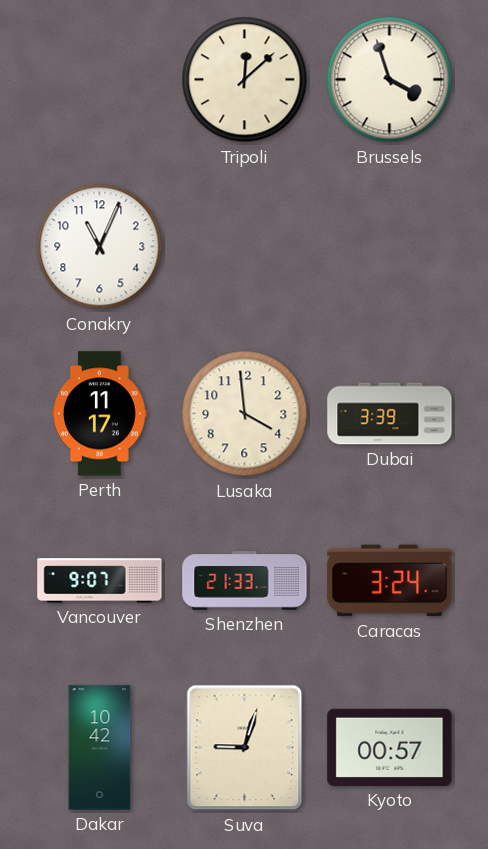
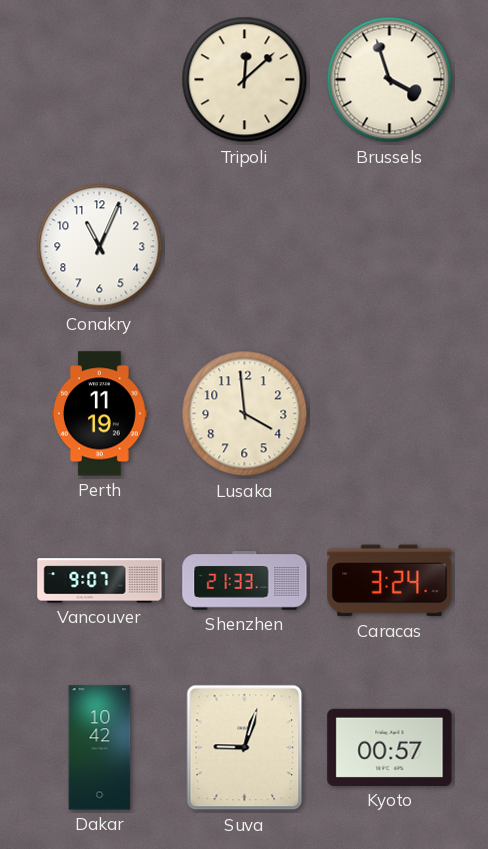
Perth: 11:17 -> 11:19
Dubai: 3:39 -> none
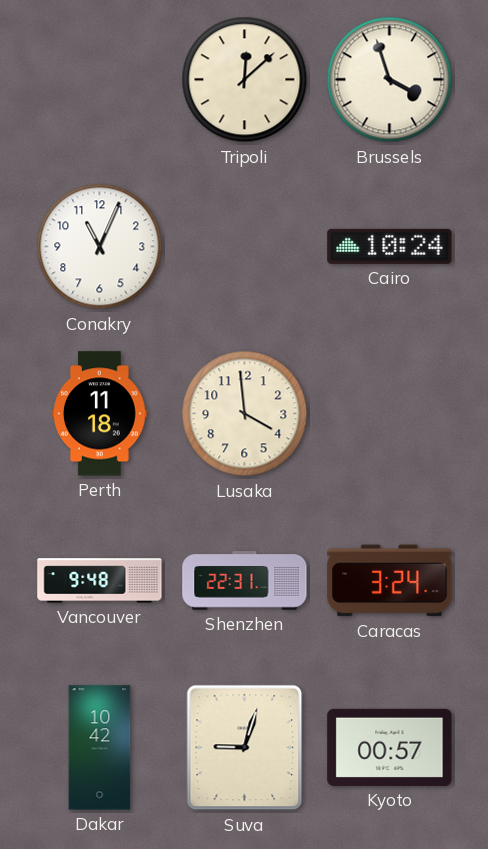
Cairo: none -> 10:24
Perth: 11:19 -> 11:18
Vancouver: 9:07 -> 9:48
Shenzhen: 21:33 -> 22:31
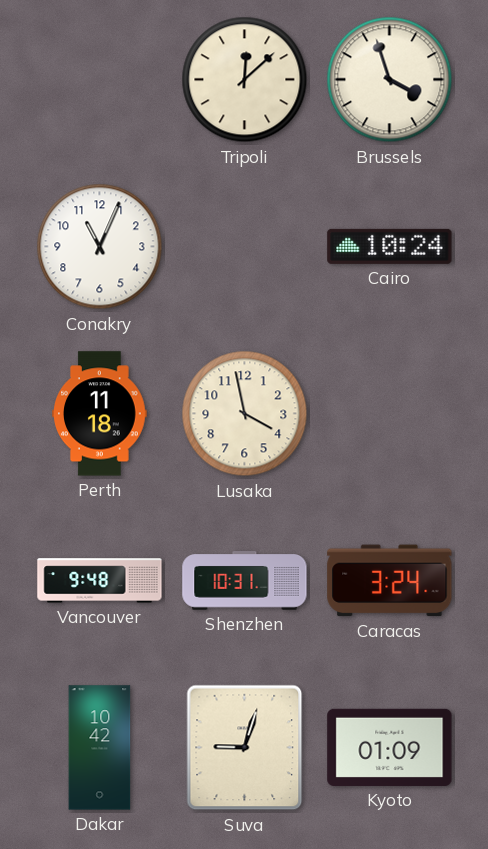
Lusaka: 3:59 -> 3:58
Shenzhen: 22:31 -> 10:31
Kyoto: 00:57 -> 01:09
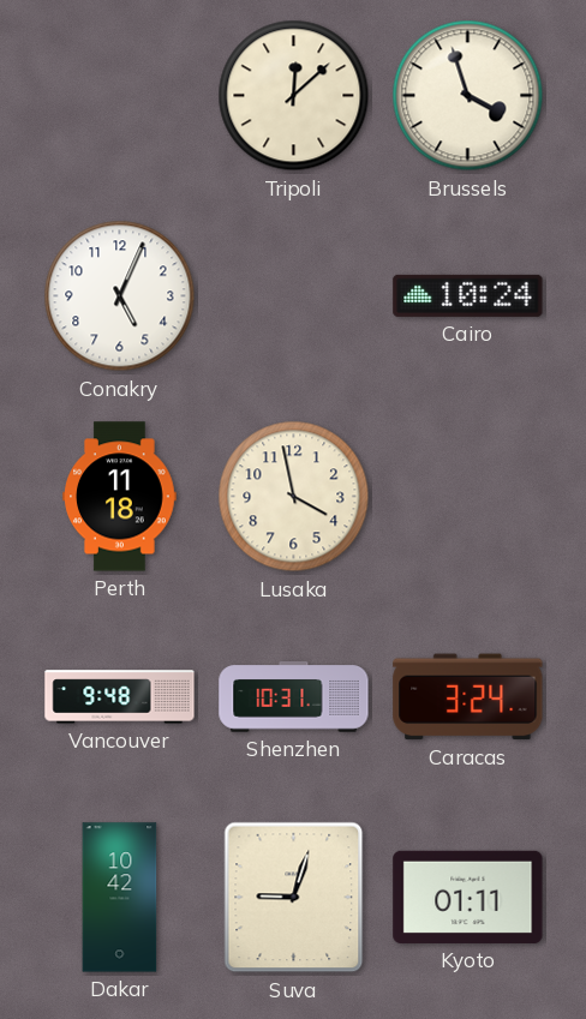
Conakry: 11:04 -> 5:04
Kyoto: 01:09 -> 01:11
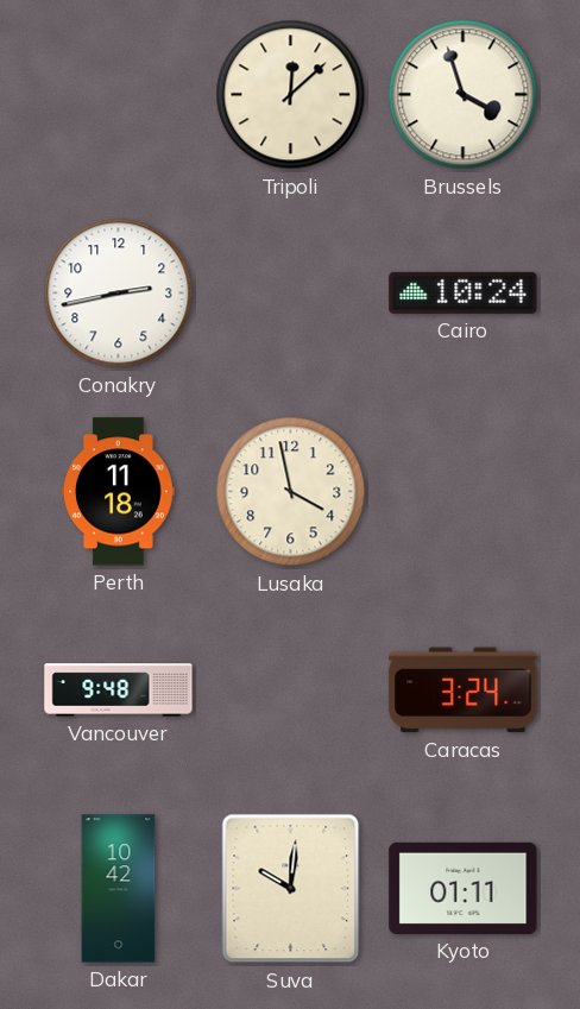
Conakry: 5:04 -> 2:43
Shenzhen: 10:31 -> none
Suva: 9:03 -> 10:01
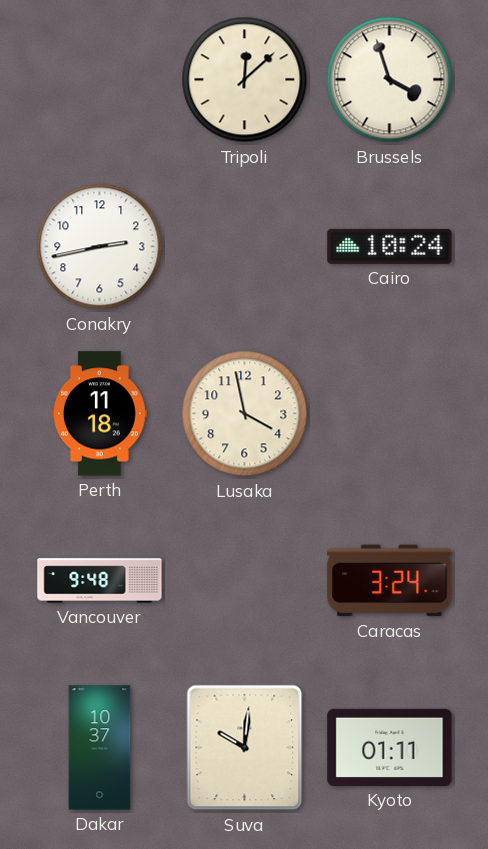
Dakar: 10:42 -> 10:37
